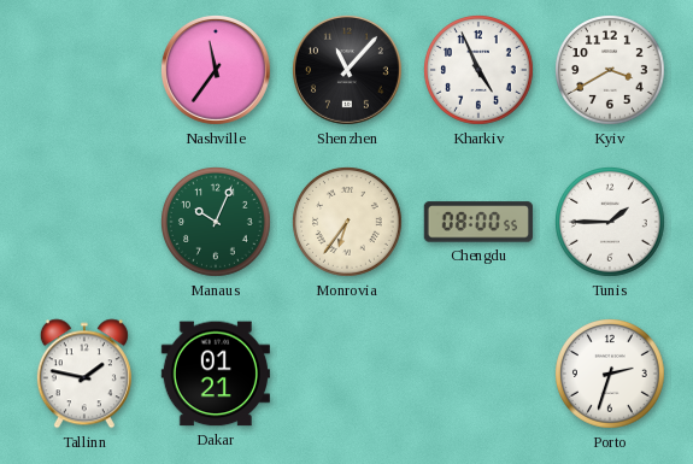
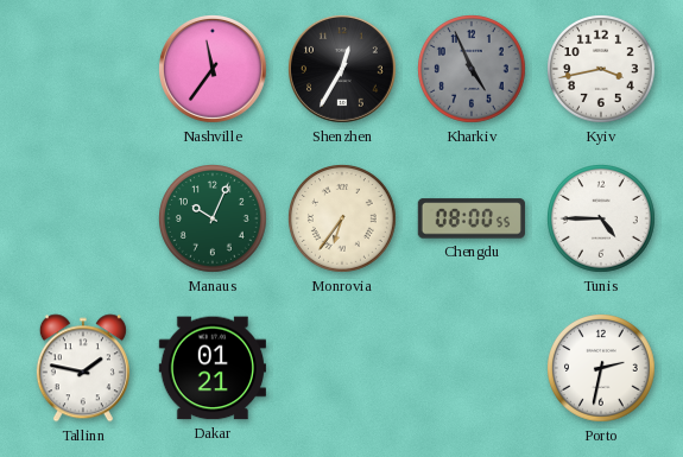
Shenzhen: 11:07 -> 12:35
Kharkiv dial: white -> grey
Kyiv: 3:40 -> 3:43
Tunis: 1:45 -> 4:45
Porto: 2:33 -> 2:32
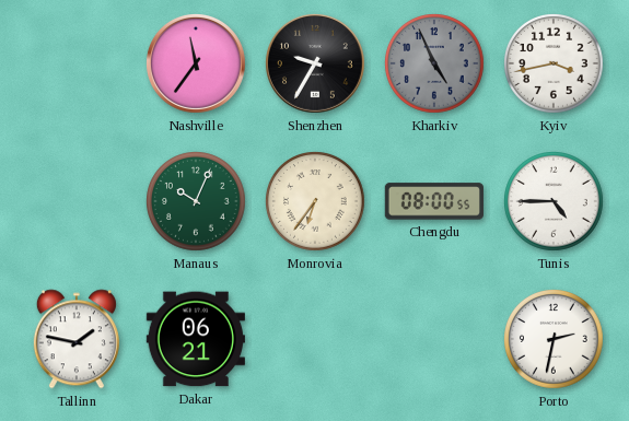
Shenzhen: 12:35 -> 9:35
Dakar: 01:21 -> 06:21
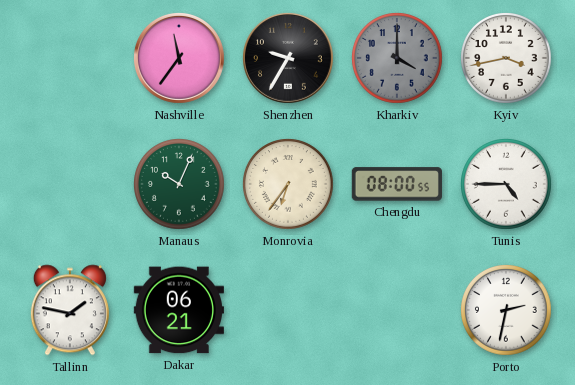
Kharkiv: 4:56 -> 4:00
